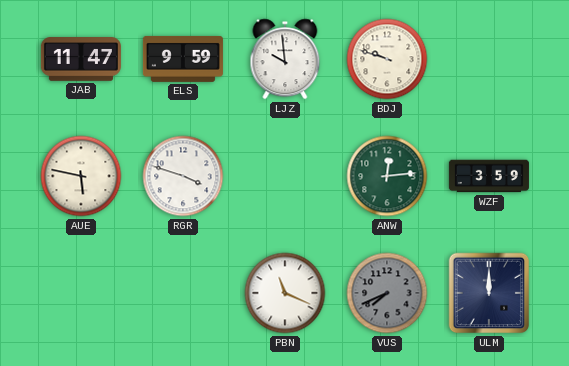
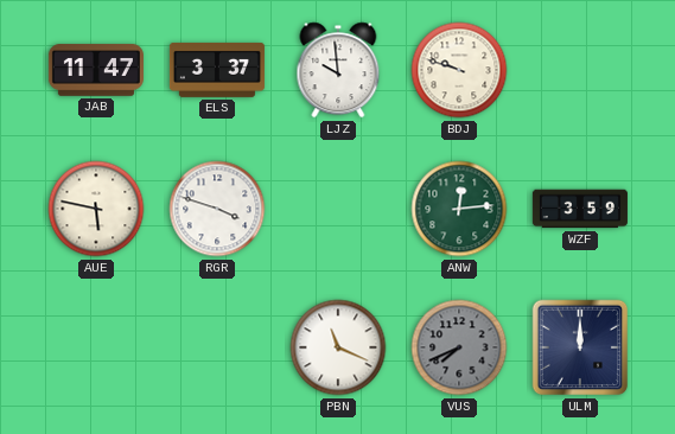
ELS: 9:59 -> 3:37
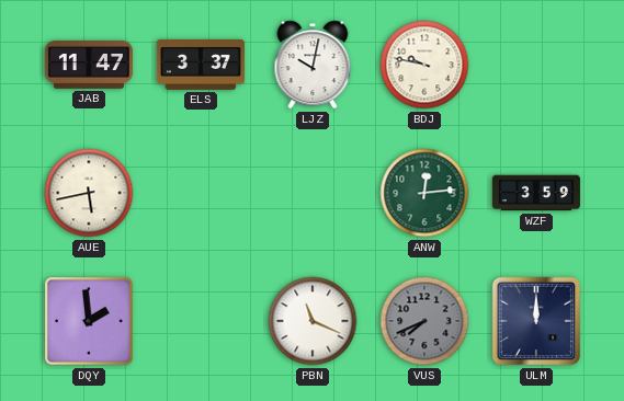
LJZ: 9:59 -> 10:02
BDJ: 9:48 -> 9:47
AUE: 5:47 -> 5:43
RGR: 3:48 -> none
DQY: none -> 1:59
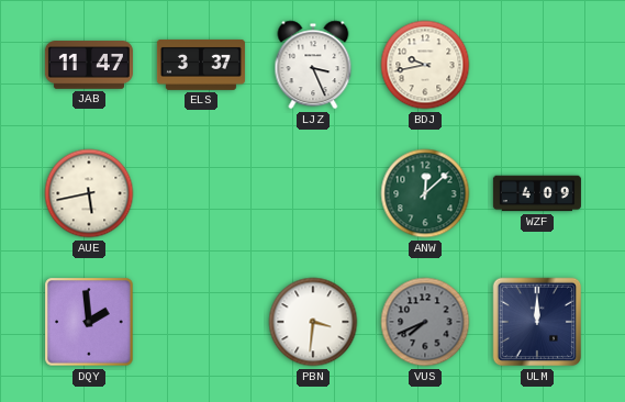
LJZ: 10:02 -> 3:26
BDJ: 9:47 -> 9:43
ANW: 12:14 -> 12:08
WZF: 3:59 -> 4:09
PBN: 11:19 -> 3:31
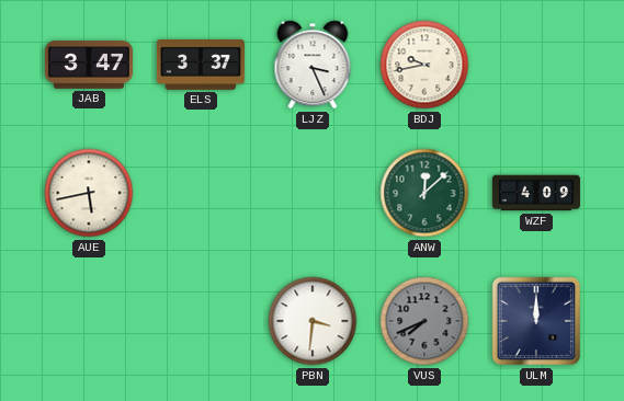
JAB: 11:47 -> 3:47
DQY: 1:59 -> none
